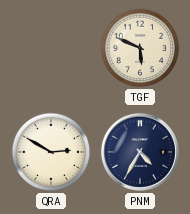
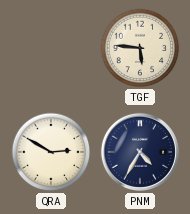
TGF: 5:49 -> 5:46
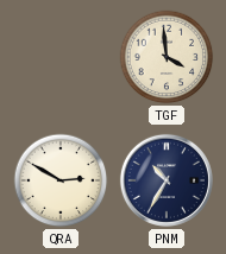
TGF: 5:46 -> 3:59
PNM: 4:35 -> 10:35
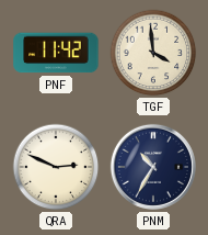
PNF: none -> 11:42
QRA: 2:50 -> 2:49
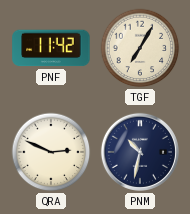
TGF: 3:59 -> 7:05
PNM: 10:35 -> 10:32
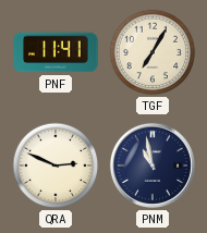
PNF: 11:42 -> 11:41
PNM: 10:32 -> 10:58
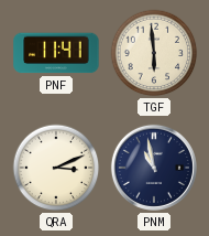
TGF: 7:05 -> 5:59
QRA: 2:49 -> 3:11
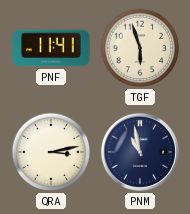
TGF: 5:59 -> 5:57
QRA: 3:11 -> 3:13
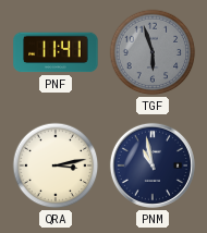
TGF dial: cream -> grey
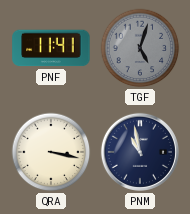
TGF: 5:57 -> 5:03
QRA: 3:13 -> 3:17
